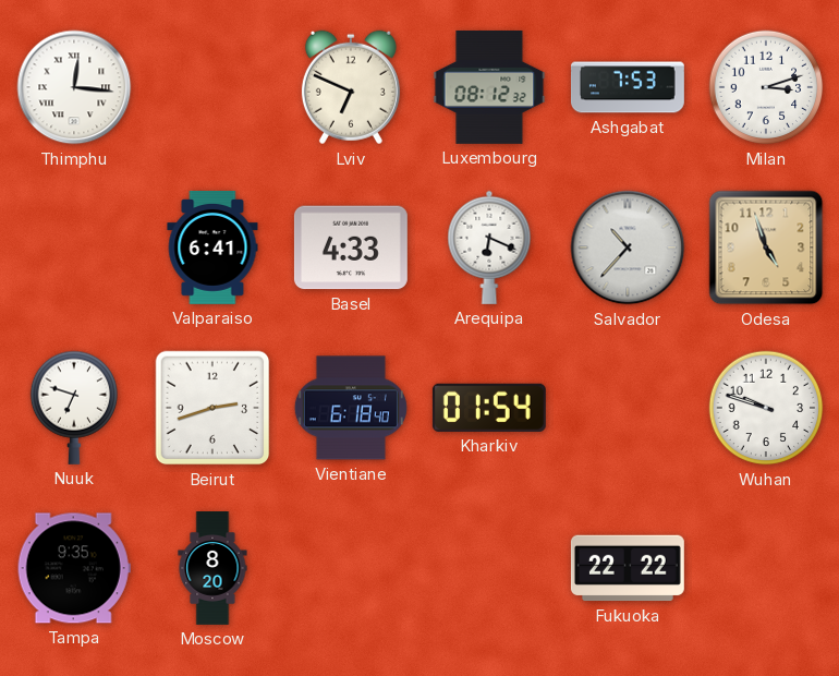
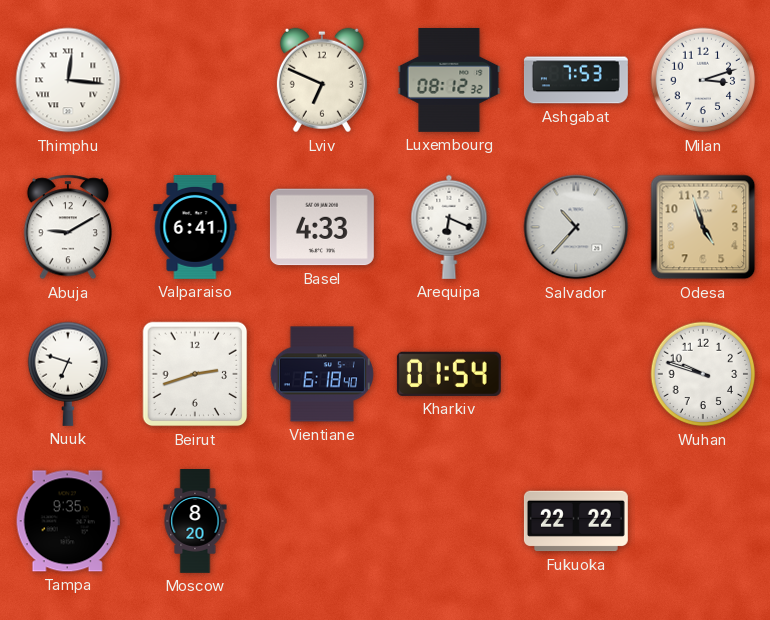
Abuja: none -> 9:10
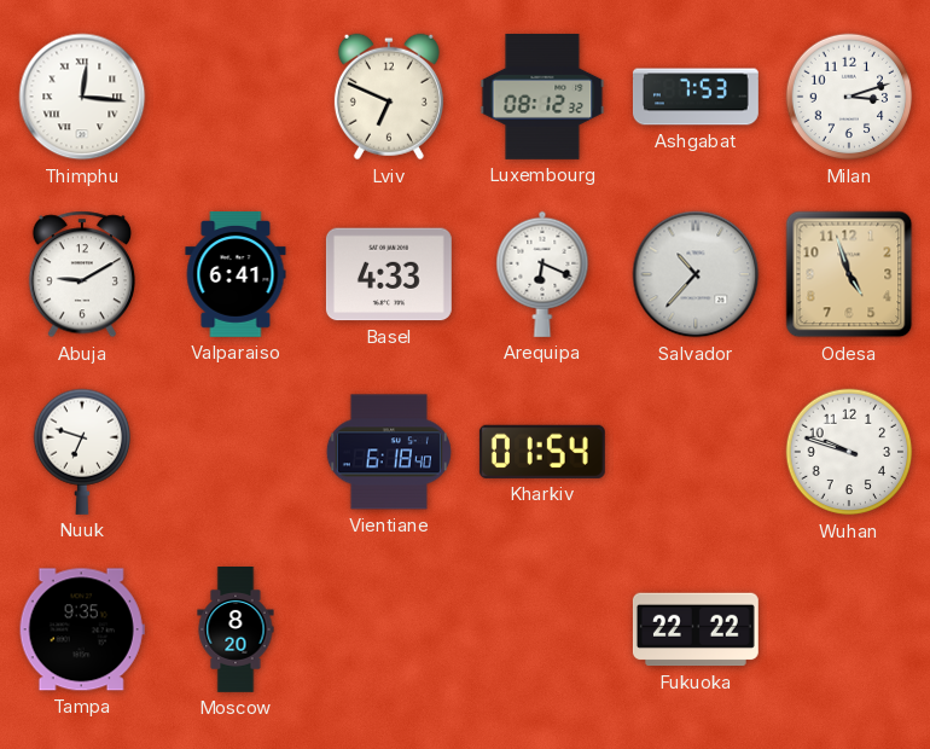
Beirut: 2:42 -> none
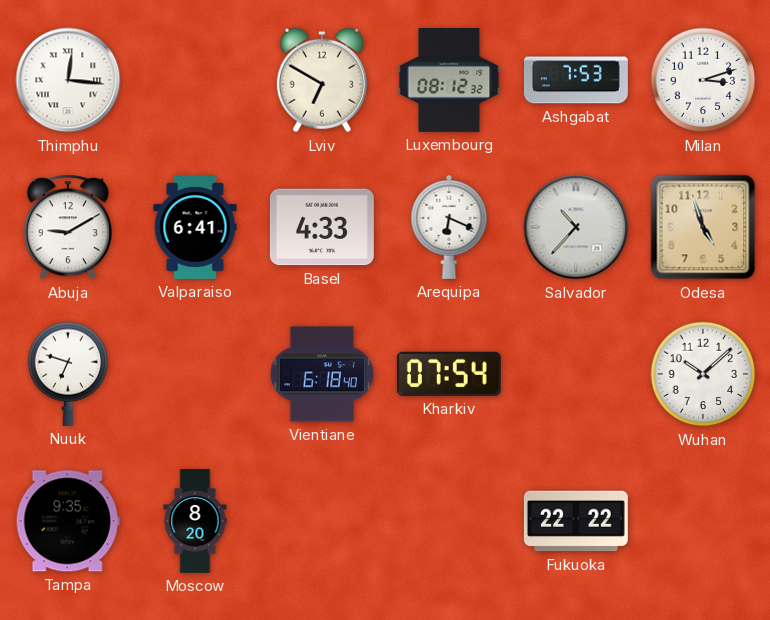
Lviv: 6:49 -> 6:50
Kharkiv: 01:54 -> 07:54
Wuhan: 9:48 -> 10:08
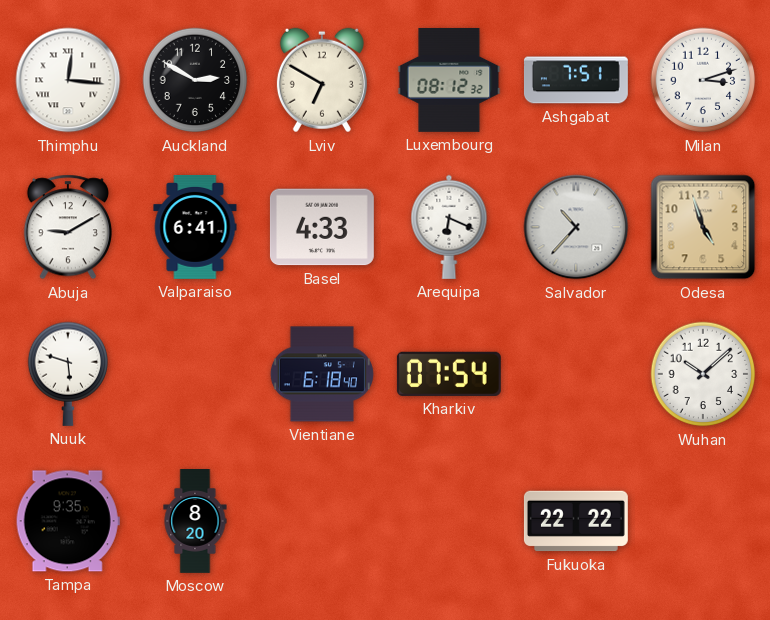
Auckland: none -> 2:50
Ashgabat: 7:53 -> 7:51
Nuuk: 6:48 -> 5:48
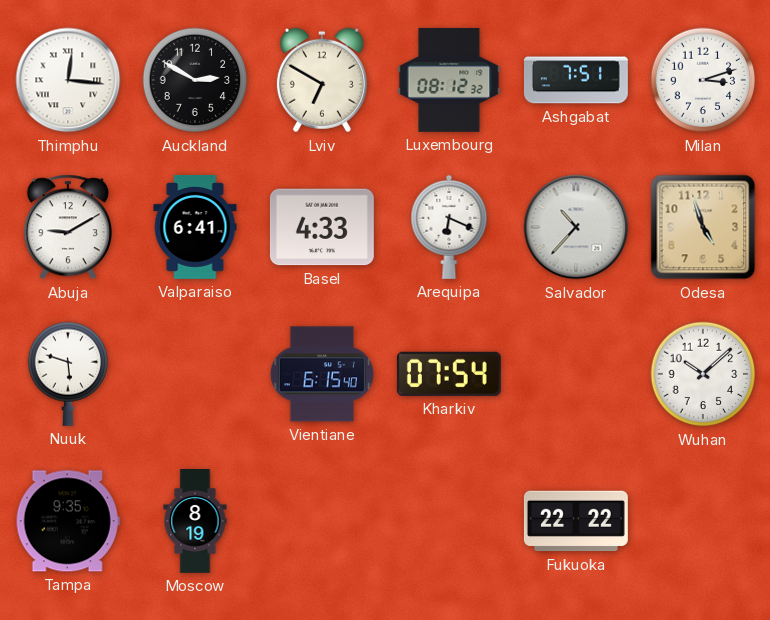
Vientiane: 6:18 -> 6:15
Moscow: 8:20 -> 8:19
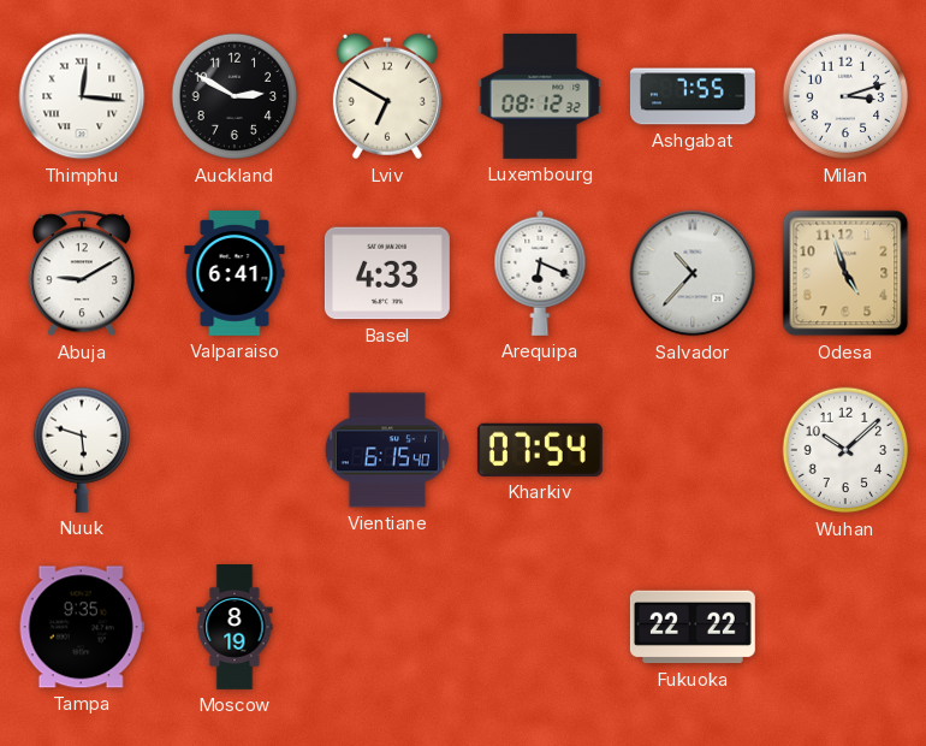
Ashgabat: 7:51 -> 7:55
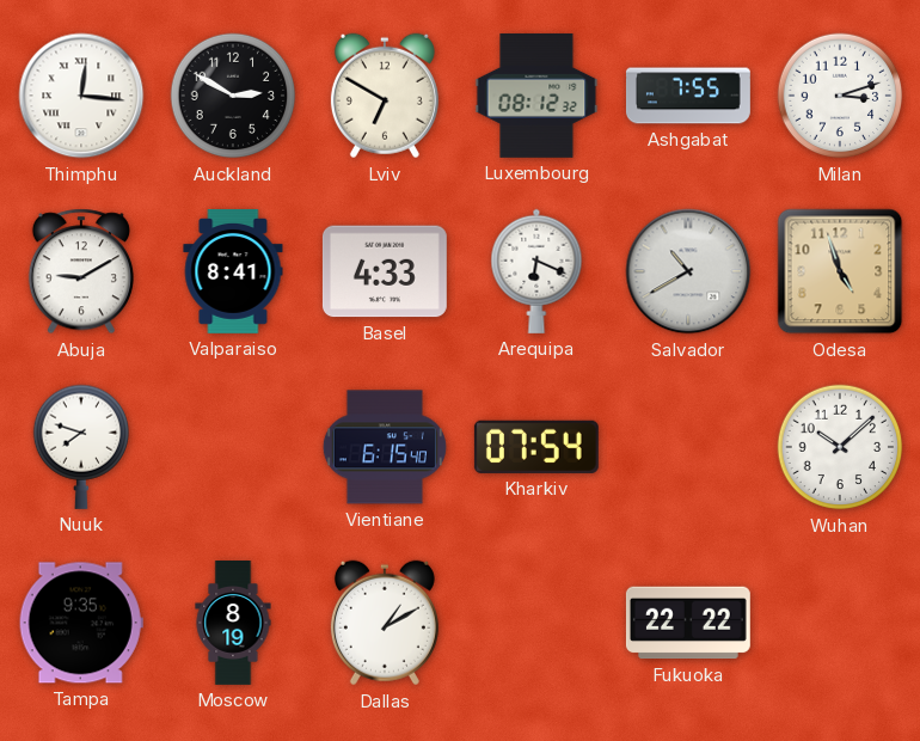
Valparaiso: 6:41 -> 8:41
Salvador: 10:37 -> 10:40
Nuuk: 5:48 -> 7:48
Dallas: none -> 1:10
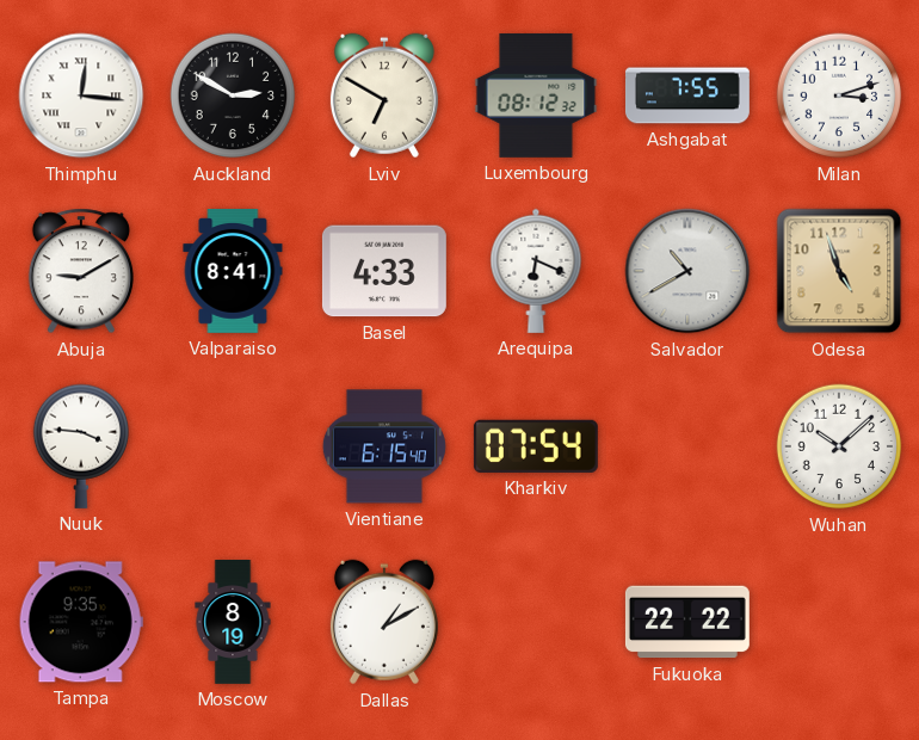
Nuuk: 7:48 -> 3:46
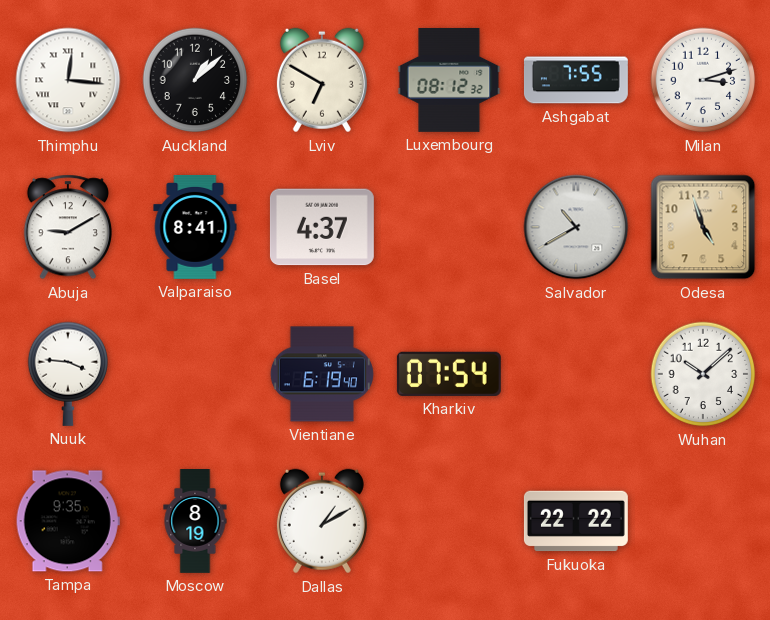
Auckland: 2:50 -> 1:08
Basel: 4:33 -> 4:37
Arequipa: 6:19 -> none
Vientiane: 6:15 -> 6:19
